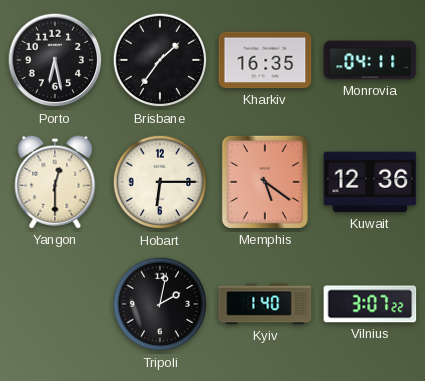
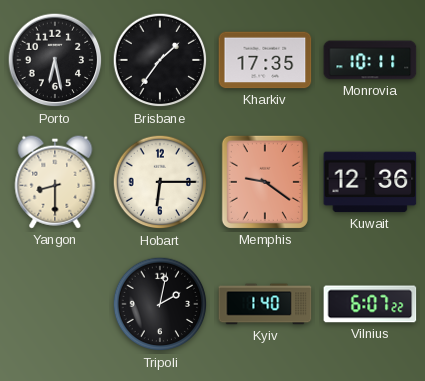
Kharkiv: 16:35 -> 17:35
Monrovia: 04:11 -> 10:11
Yangon: 12:30 -> 8:30
Memphis: 5:21 -> 9:21
Vilnius: 3:07 -> 6:07
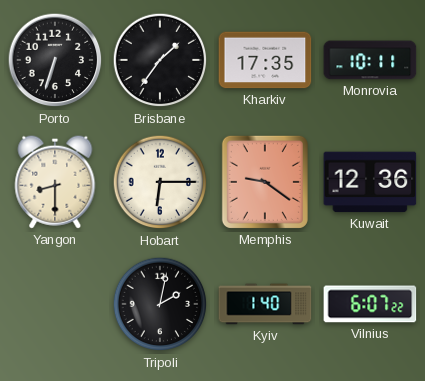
Porto: 6:28 -> 6:33
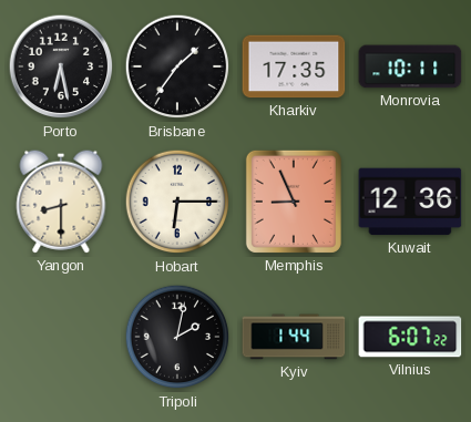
Porto: 6:33 -> 6:28
Memphis: 9:21 -> 8:56
Kyiv: 1:40 -> 1:44
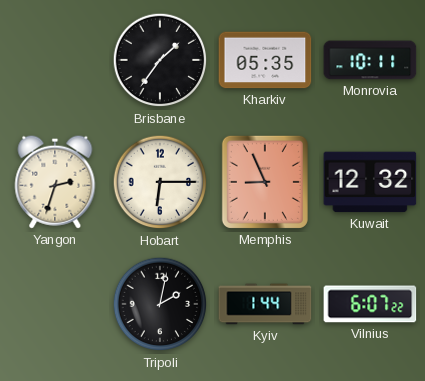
Porto: 6:28 -> none
Kharkiv: 17:35 -> 05:35
Yangon: 8:30 -> 2:33
Kuwait: 12:36 -> 12:32
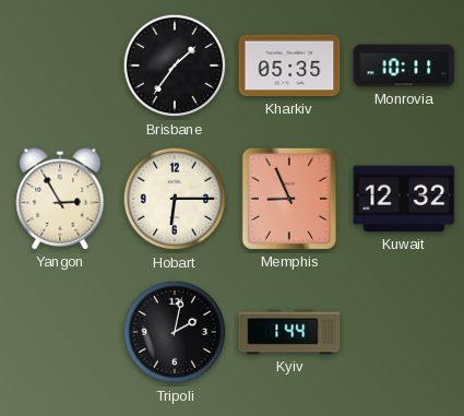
Yangon: 2:33 -> 2:55
Vilnius: 6:07 -> none
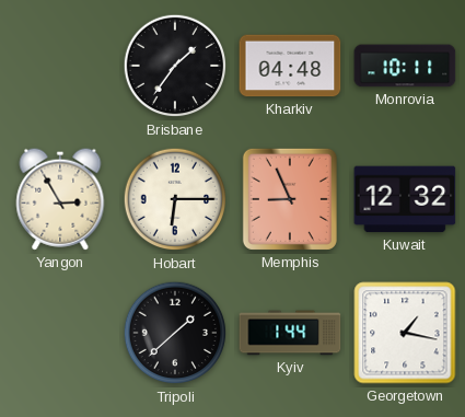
Kharkiv: 05:35 -> 04:48
Tripoli: 2:02 -> 1:38
Georgetown: none -> 1:17
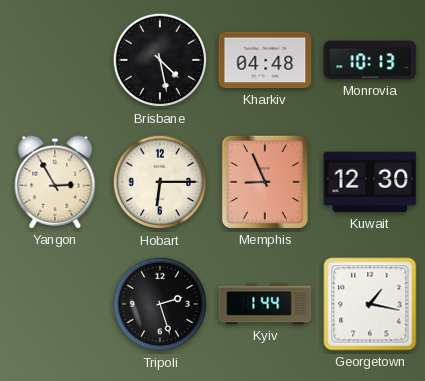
Brisbane: 1:36 -> 4:28
Monrovia: 10:11 -> 10:13
Kuwait: 12:32 -> 12:30
Tripoli: 1:38 -> 2:27
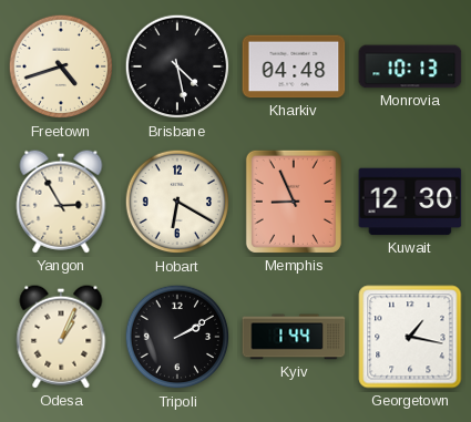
Freetown: none -> 4:42
Hobart: 6:15 -> 6:20
Odesa: none -> 1:04
Tripoli: 2:27 -> 2:10
